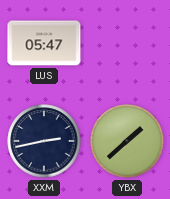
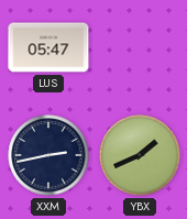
YBX: 1:38 -> 1:41
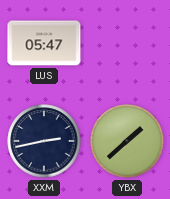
YBX: 1:41 -> 1:38
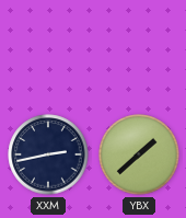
LUS: 05:47 -> none
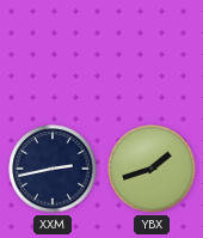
YBX: 1:38 -> 1:42
